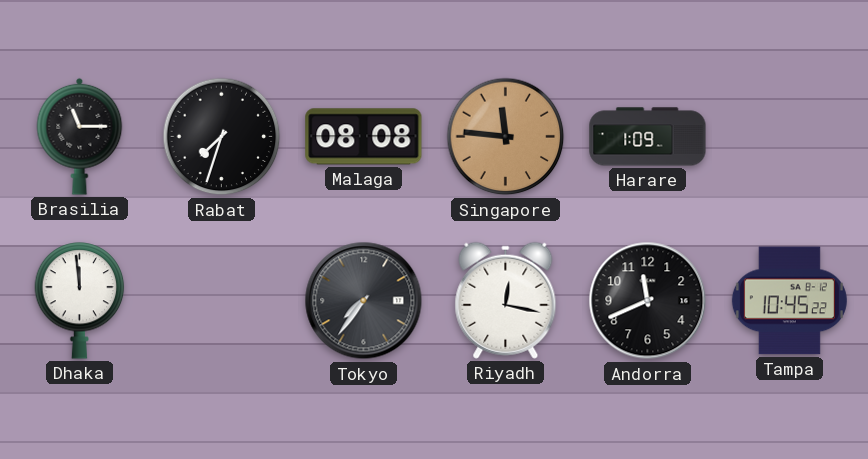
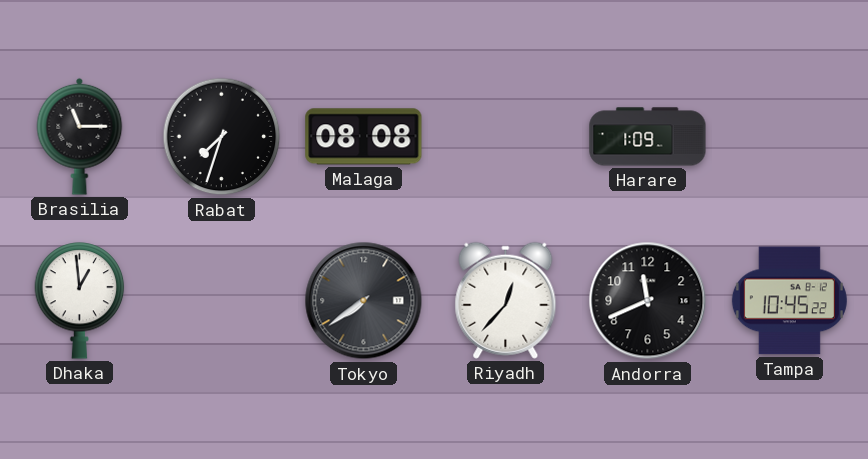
Singapore: 11:46 -> none
Dhaka: 11:59 -> 12:59
Tokyo: 7:36 -> 7:39
Riyadh: 12:17 -> 12:37
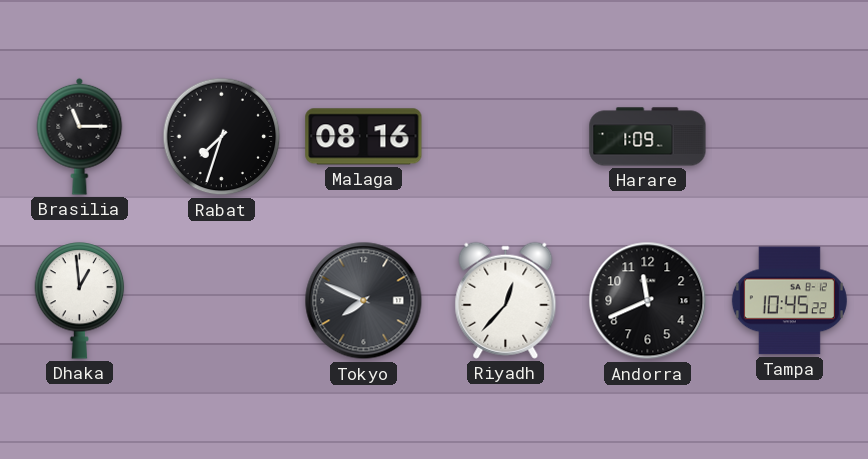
Malaga: 08:08 -> 08:16
Tokyo: 7:39 -> 7:49
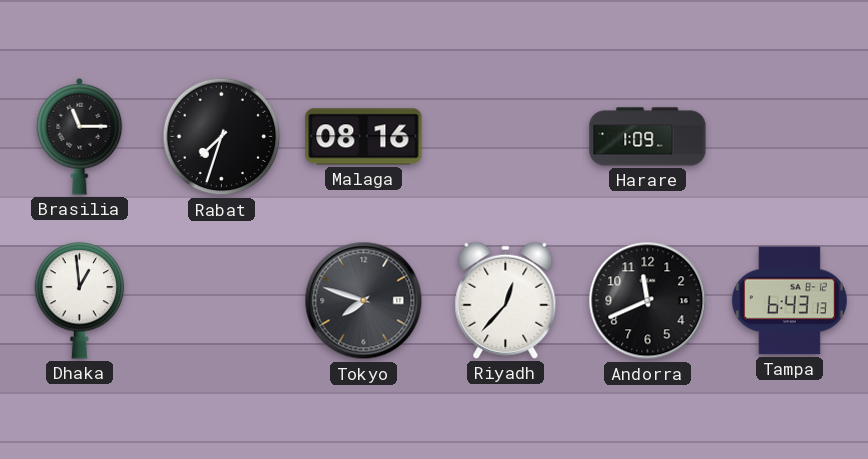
Tokyo: 7:49 -> 7:48
Tampa: 10:45 -> 6:43
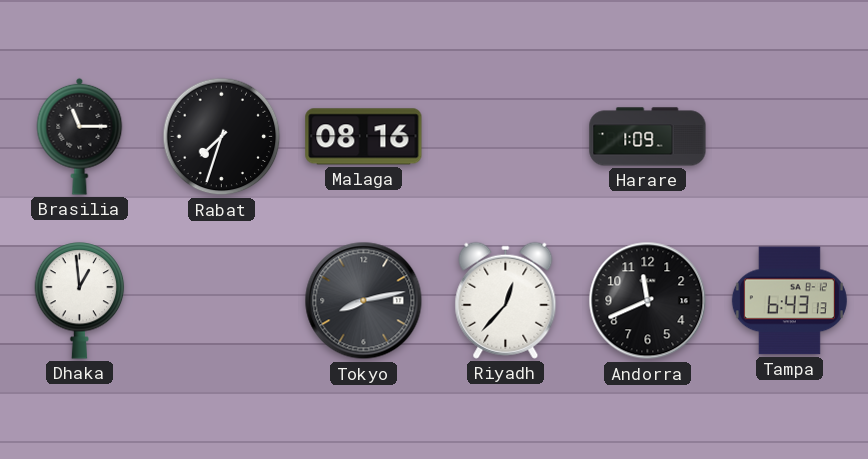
Tokyo: 7:48 -> 8:13
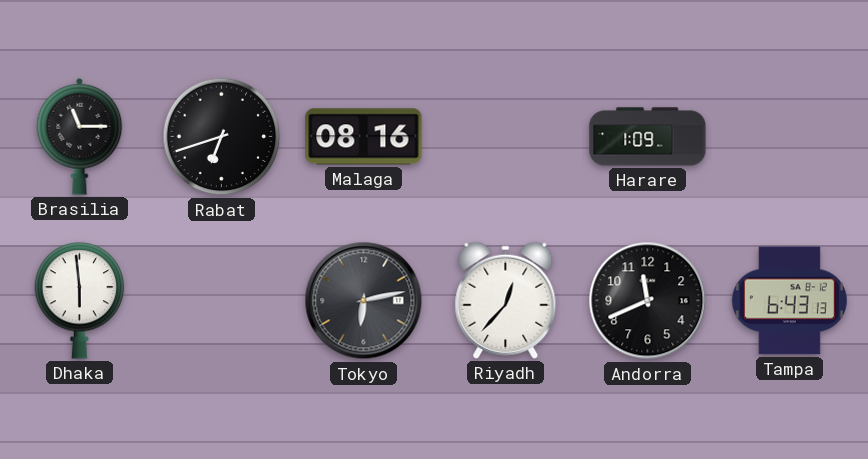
Rabat: 7:33 -> 6:42
Dhaka: 12:59 -> 5:59
Tokyo: 8:13 -> 6:13
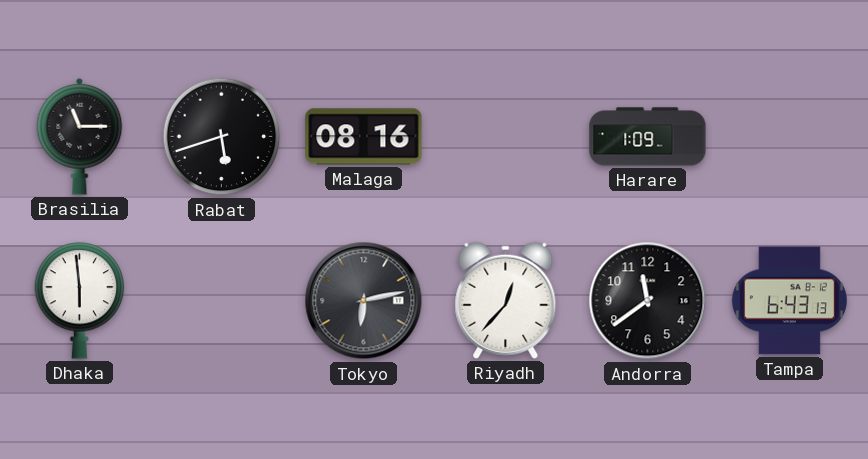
Rabat: 6:42 -> 5:42
Andorra: 11:41 -> 11:39
